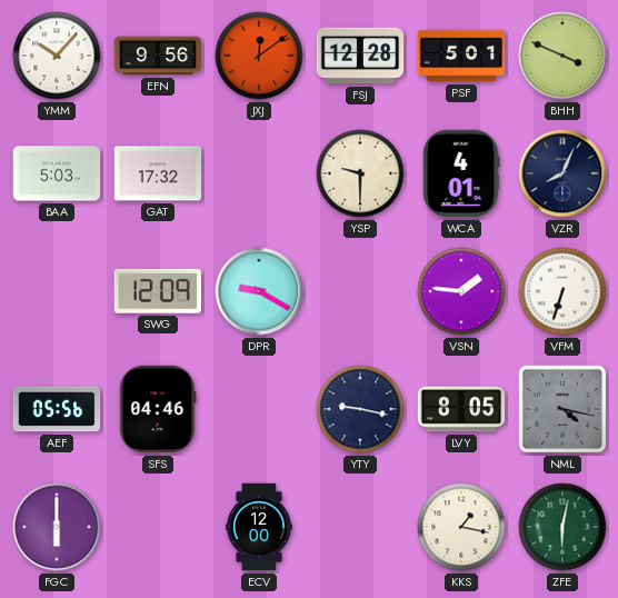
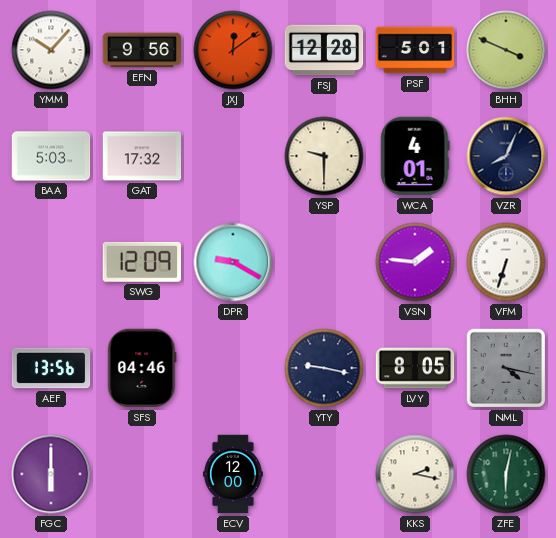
AEF: 05:56 -> 13:56
KKS: 1:17 -> 2:17
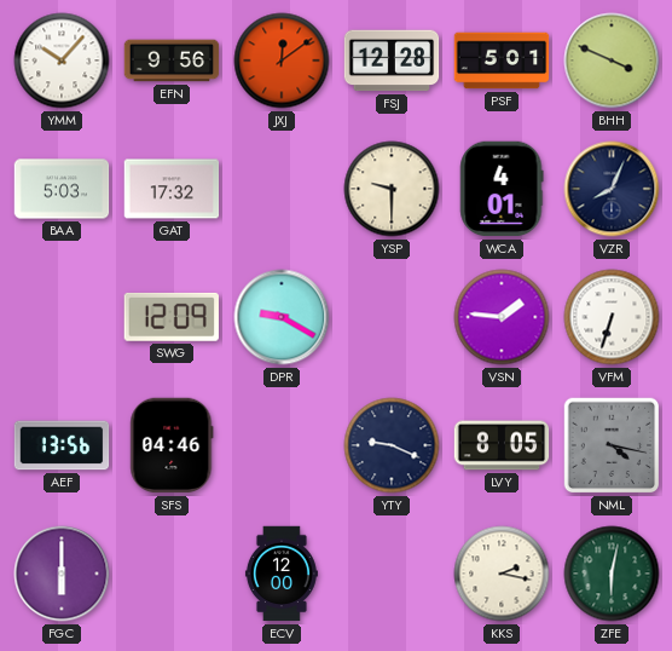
YTY: 9:17 -> 9:19
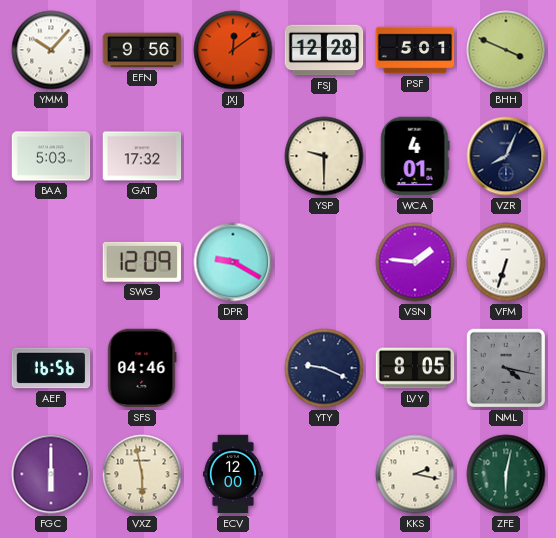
AEF: 13:56 -> 16:56
VXZ: none -> 5:58
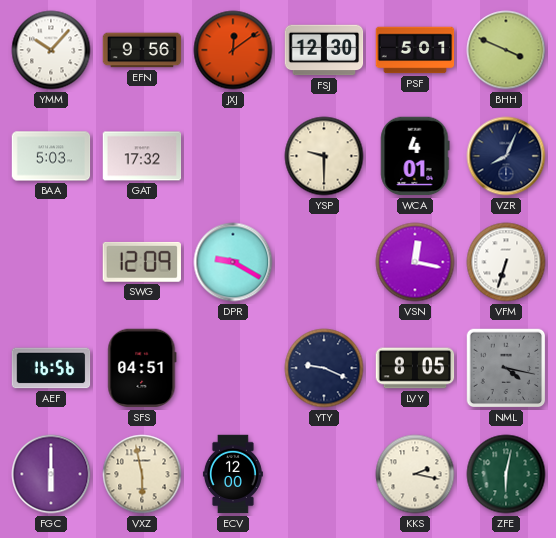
FSJ: 12:28 -> 12:30
VSN: 1:46 -> 12:17
SFS: 04:46 -> 04:51
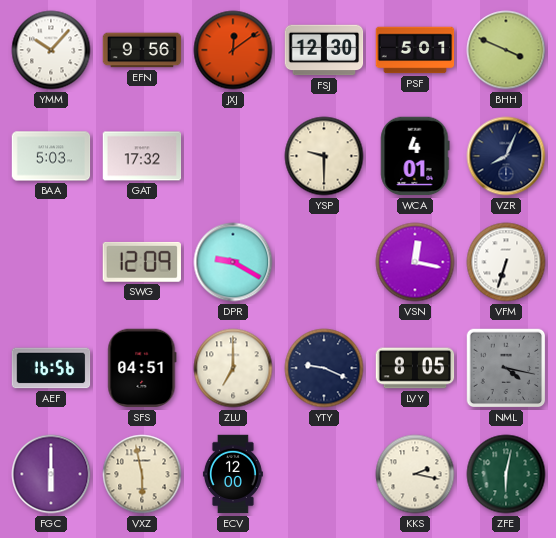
ZLU: none -> 7:00
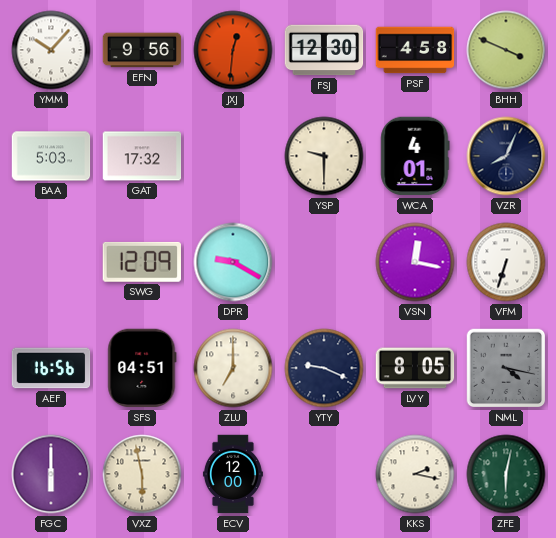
JXJ: 12:09 -> 12:31
PSF: 5:01 -> 4:58
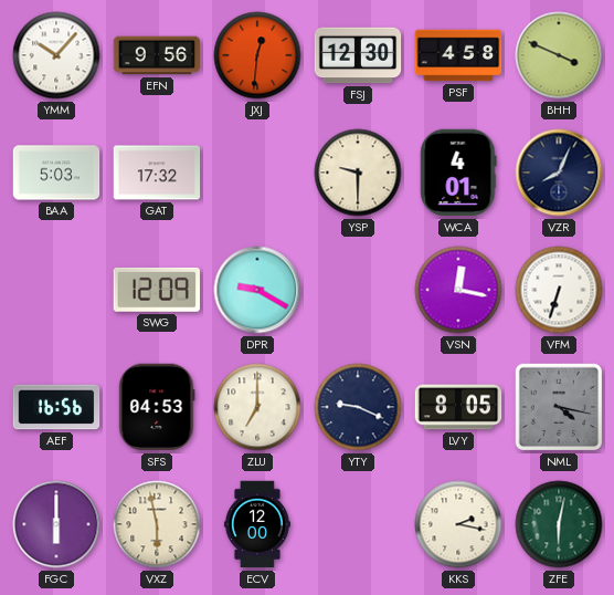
SFS: 04:51 -> 04:53
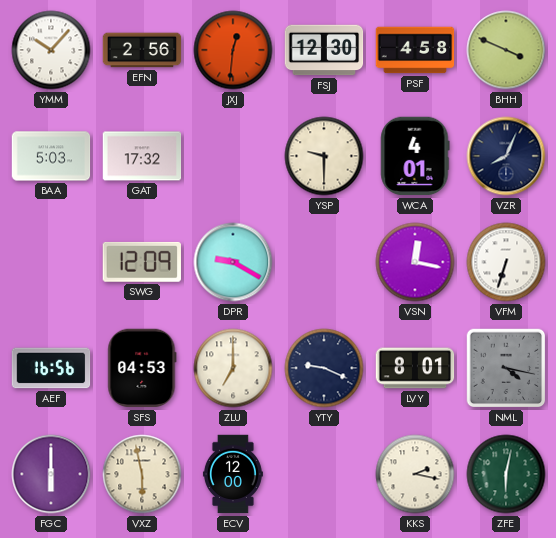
EFN: 9:56 -> 2:56
LVY: 8:05 -> 8:01
